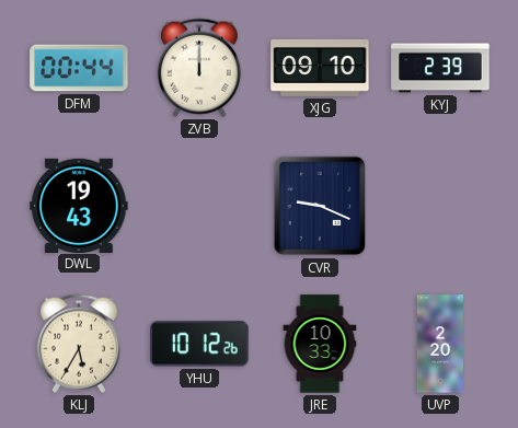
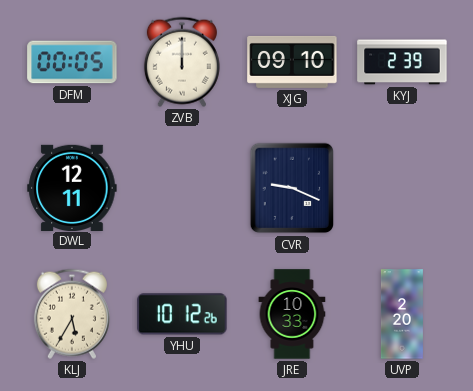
DFM: 00:44 -> 00:05
DWL: 19:43 -> 12:11
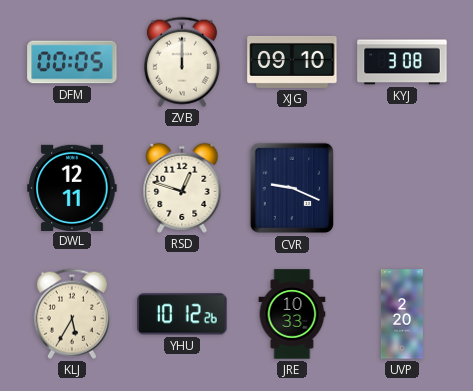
KYJ: 2:39 -> 3:08
RSD: none -> 12:48
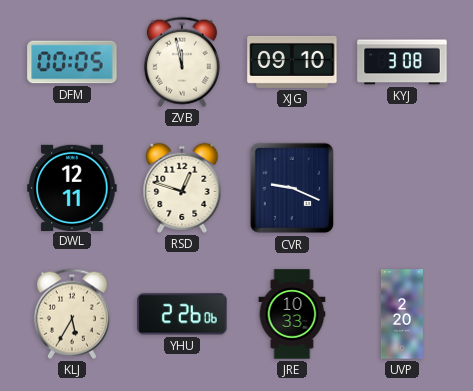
ZVB: 12:00 -> 11:58
YHU: 10:12 -> 2:26
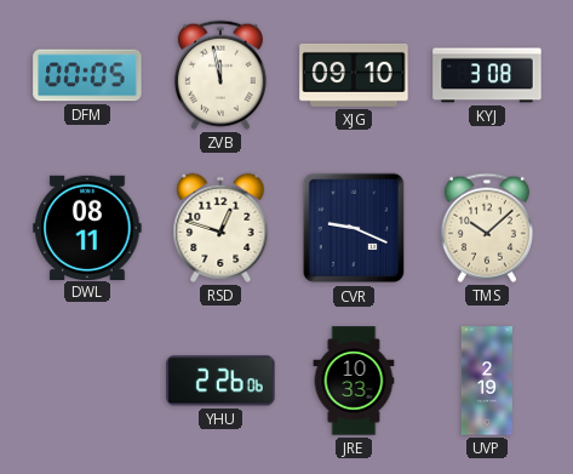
DWL: 12:11 -> 08:11
TMS: none -> 10:08
KLJ: 5:35 -> none
UVP: 2:20 -> 2:19
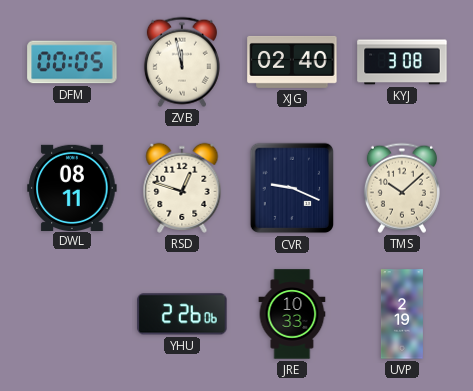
XJG: 09:10 -> 02:40
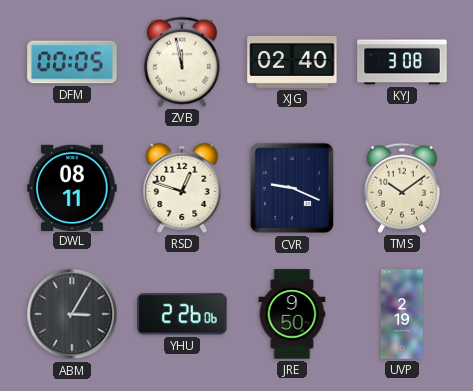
TMS: 10:08 -> 10:09
ABM: none -> 3:05
JRE: 10:33 -> 9:50
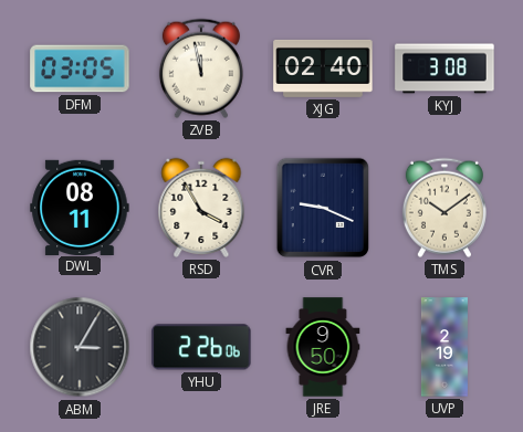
DFM: 00:05 -> 03:05
RSD: 12:48 -> 3:55
